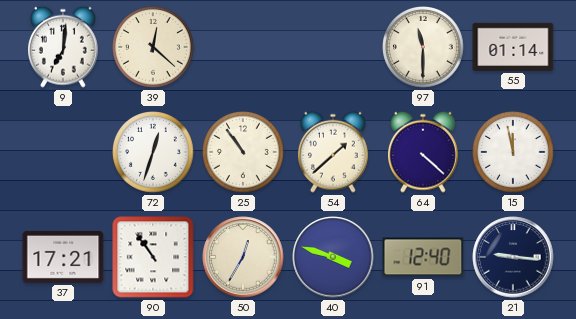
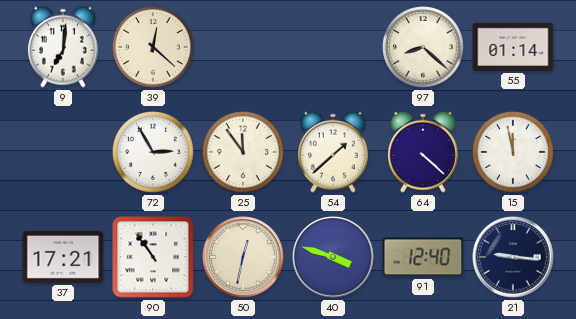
97: 11:30 -> 8:22
72: 12:33 -> 2:55
25: 10:54 -> 11:54
50: 12:35 -> 12:32
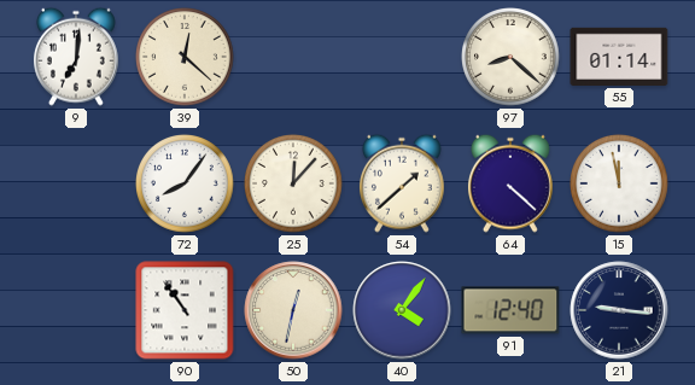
72: 2:55 -> 8:06
25: 11:54 -> 12:07
37: 17:21 -> none
40: 3:48 -> 4:06
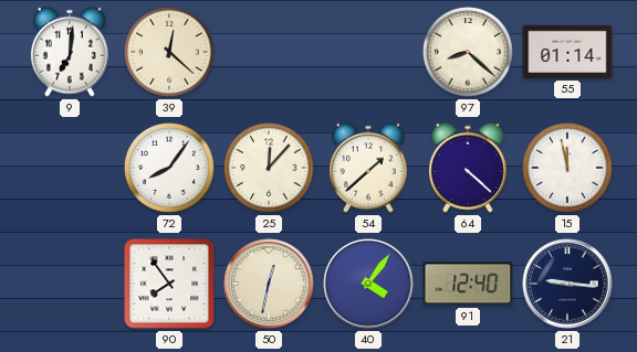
90: 10:54 -> 7:54
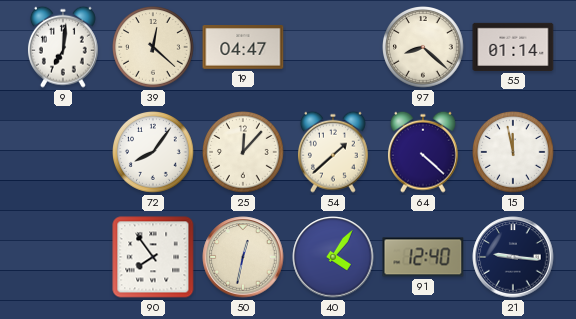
19: none -> 04:47
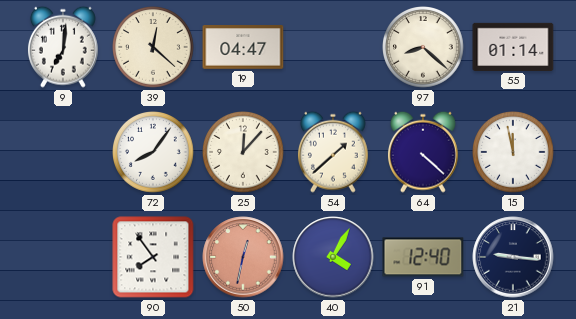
50 dial: cream -> salmon
40: 4:06 -> 4:05
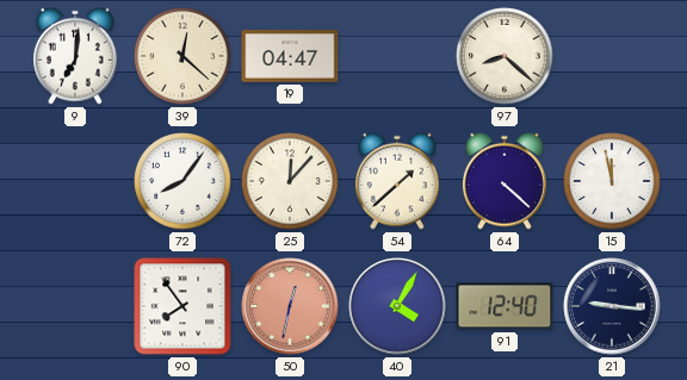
55: 01:14 -> none
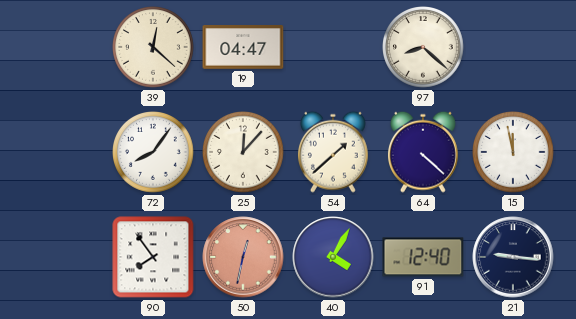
9: 7:01 -> none
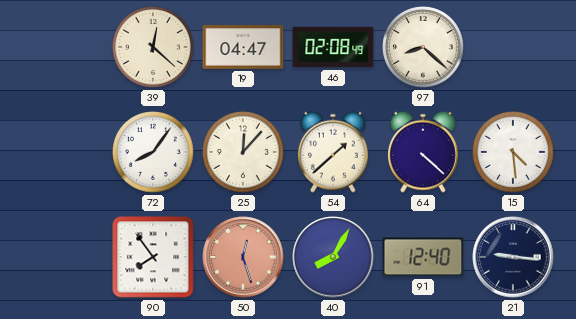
46: none -> 02:08
15: 11:58 -> 4:29
50: 12:32 -> 12:27
40: 4:05 -> 8:05
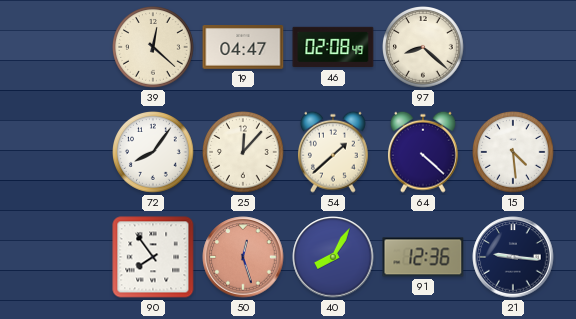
91: 12:40 -> 12:36
